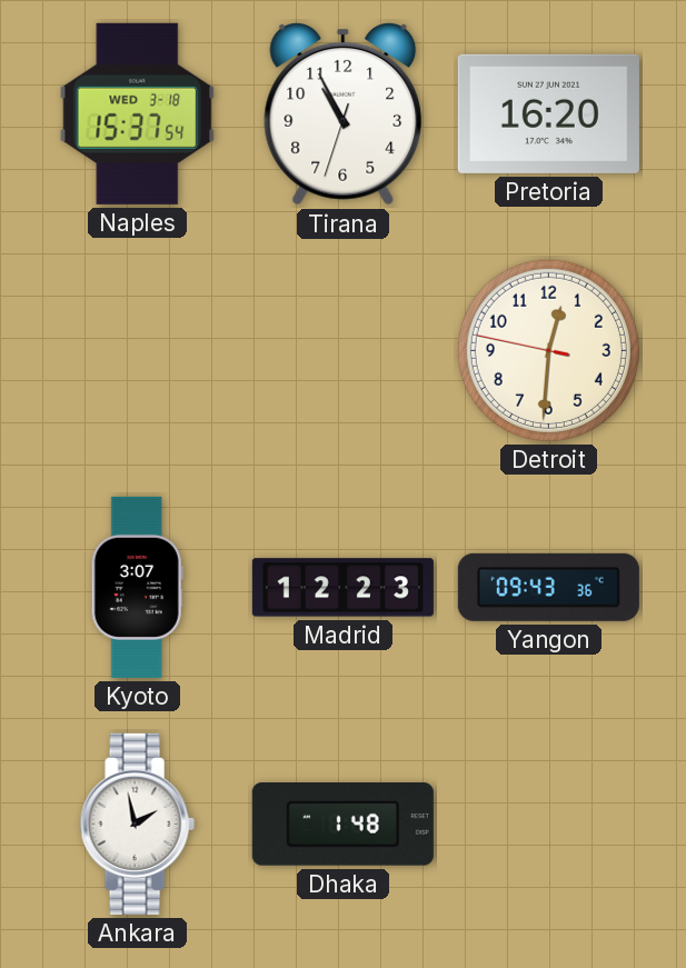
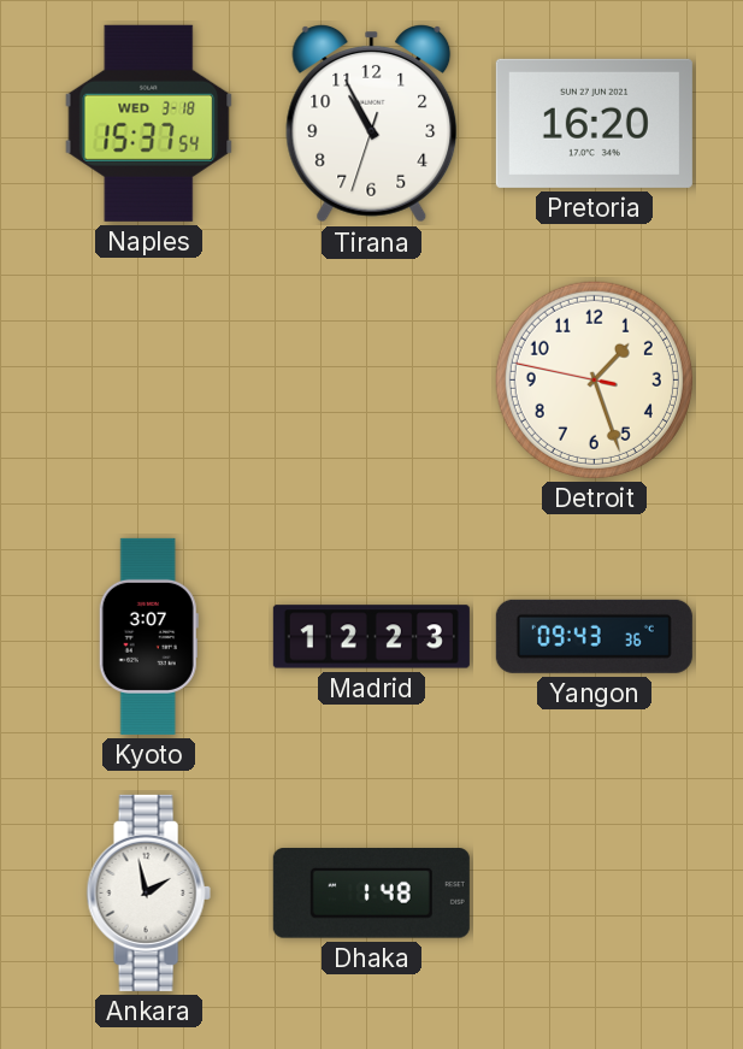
Detroit: 12:30 -> 1:26
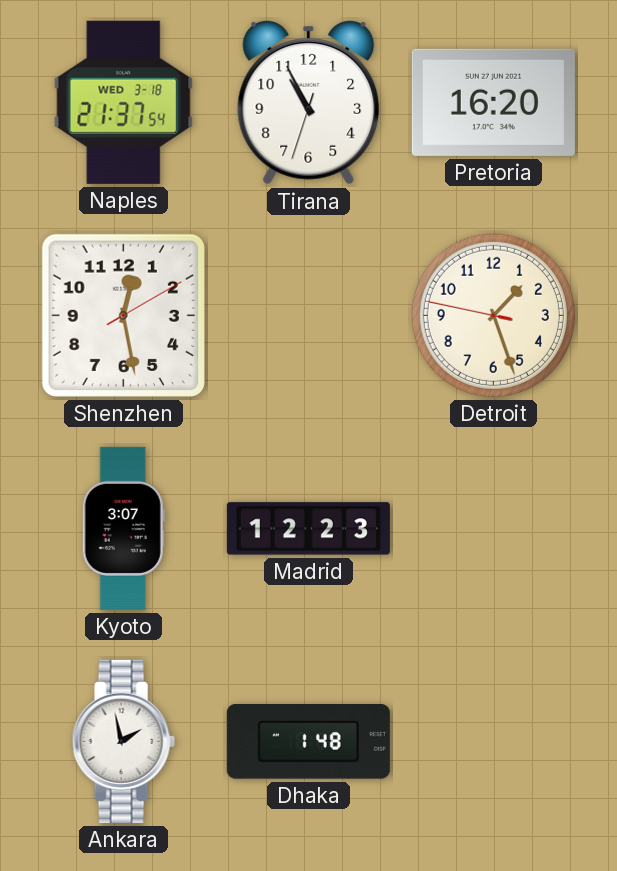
Naples: 15:37 -> 21:37
Shenzhen: none -> 12:28
Yangon: 09:43 -> none
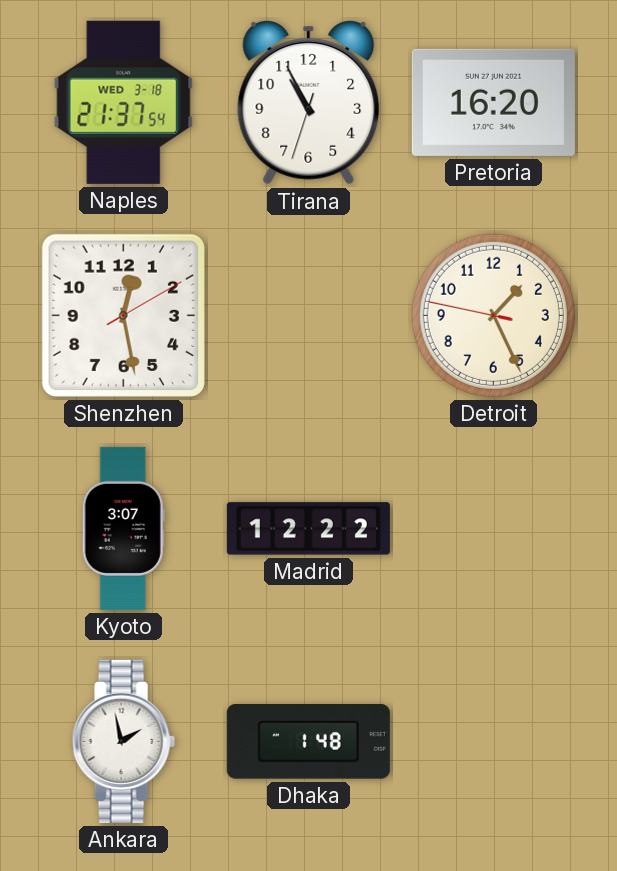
Detroit: 1:26 -> 1:25
Madrid: 12:23 -> 12:22
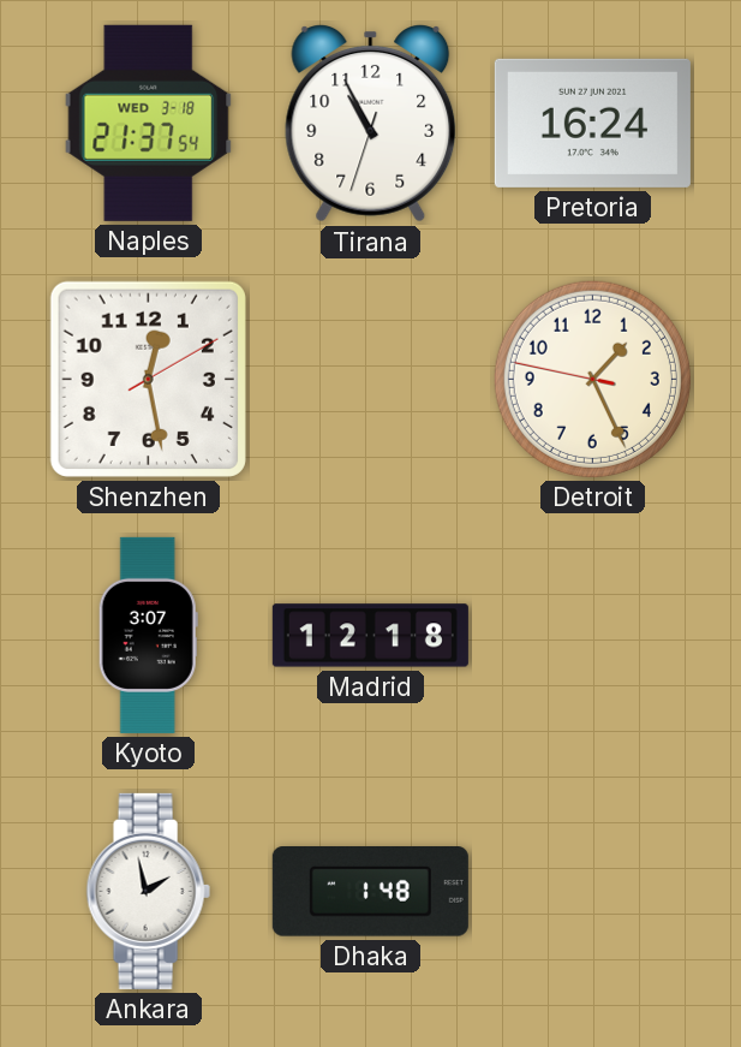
Pretoria: 16:20 -> 16:24
Madrid: 12:22 -> 12:18
